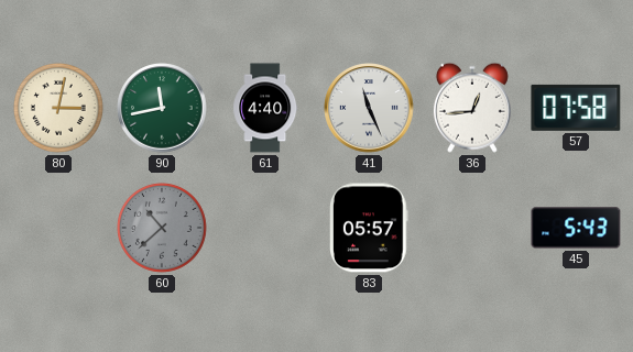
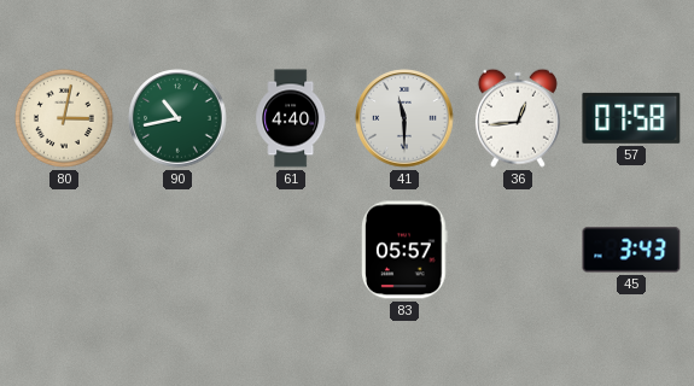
90: 11:43 -> 10:43
41: 11:26 -> 11:30
60: 10:38 -> none
45: 5:43 -> 3:43
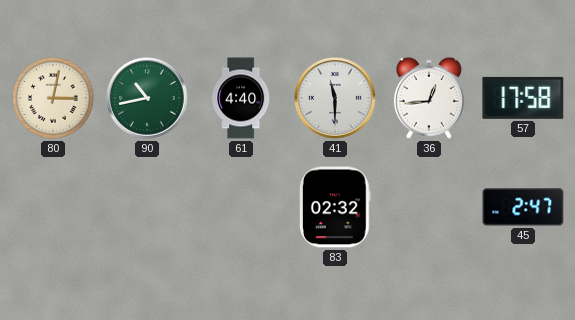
57: 07:58 -> 17:58
83: 05:57 -> 02:32
45: 3:43 -> 2:47
